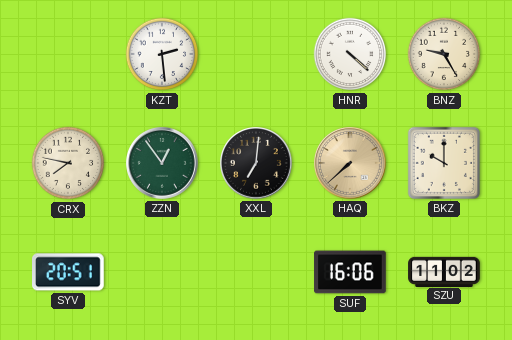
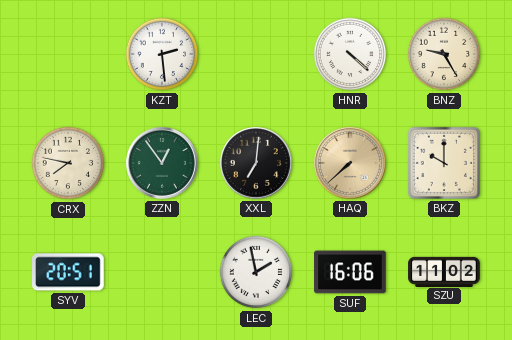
LEC: none -> 1:58
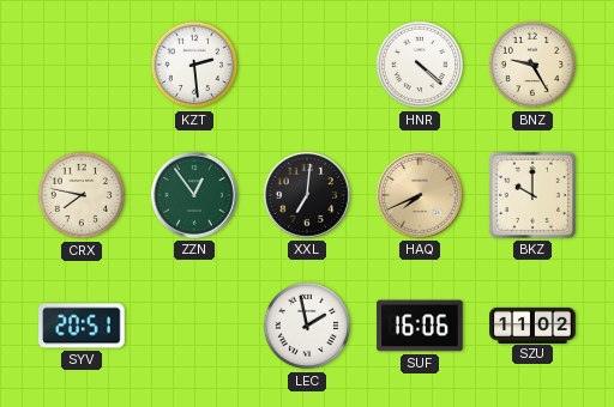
HAQ: 7:38 -> 7:41
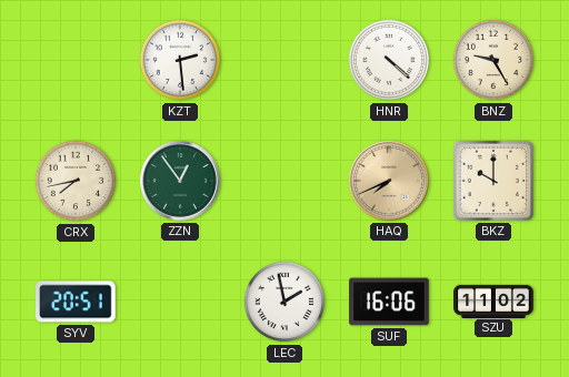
CRX: 7:47 -> 7:43
XXL: 7:01 -> none
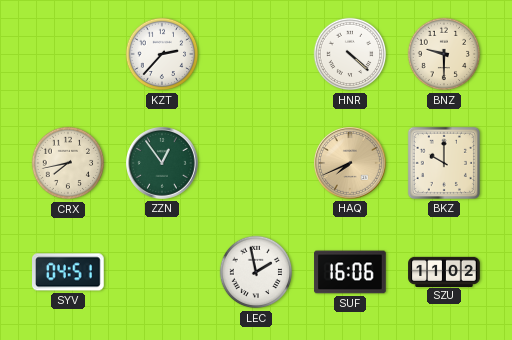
KZT: 2:29 -> 2:37
BNZ: 9:25 -> 9:30
SYV: 20:51 -> 04:51
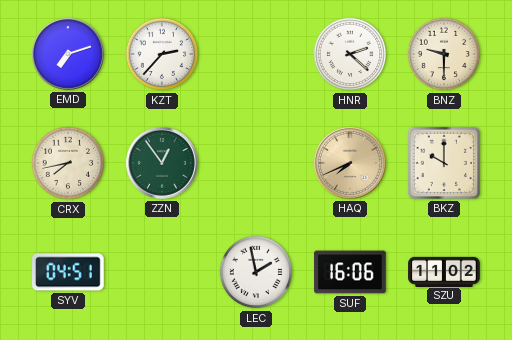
EMD: none -> 7:12
HNR: 4:22 -> 2:22
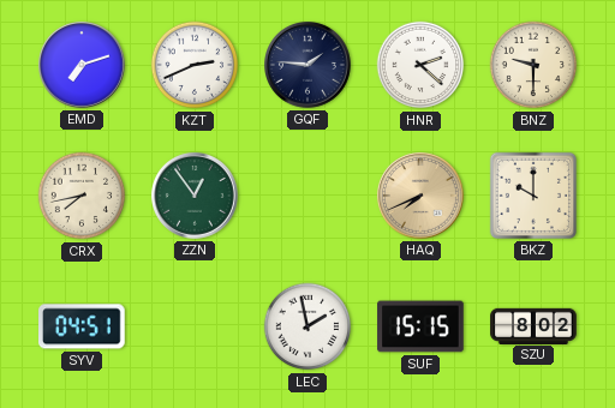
KZT: 2:37 -> 2:41
GQF: none -> 1:46
SUF: 16:06 -> 15:15
SZU: 11:02 -> 8:02
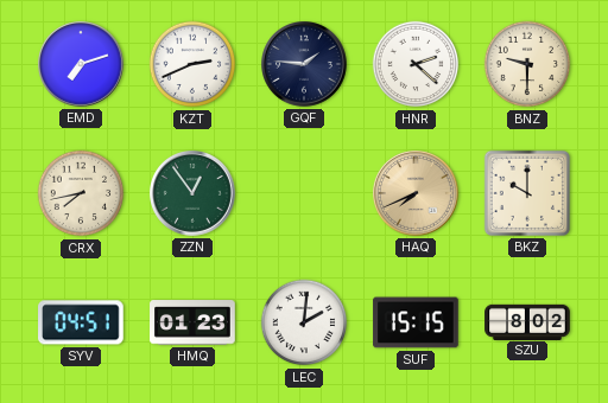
HMQ: none -> 01:23
LEC: 1:58 -> 2:01
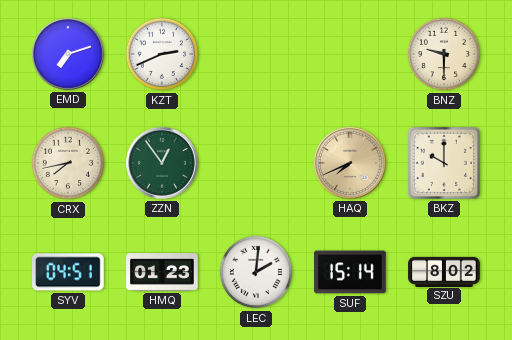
GQF: 1:46 -> none
HNR: 2:22 -> none
SUF: 15:15 -> 15:14
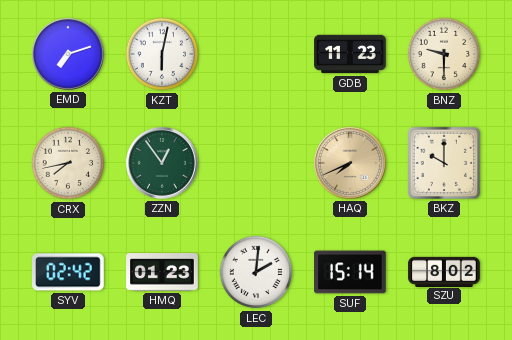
KZT: 2:41 -> 6:02
GDB: none -> 11:23
SYV: 04:51 -> 02:42
